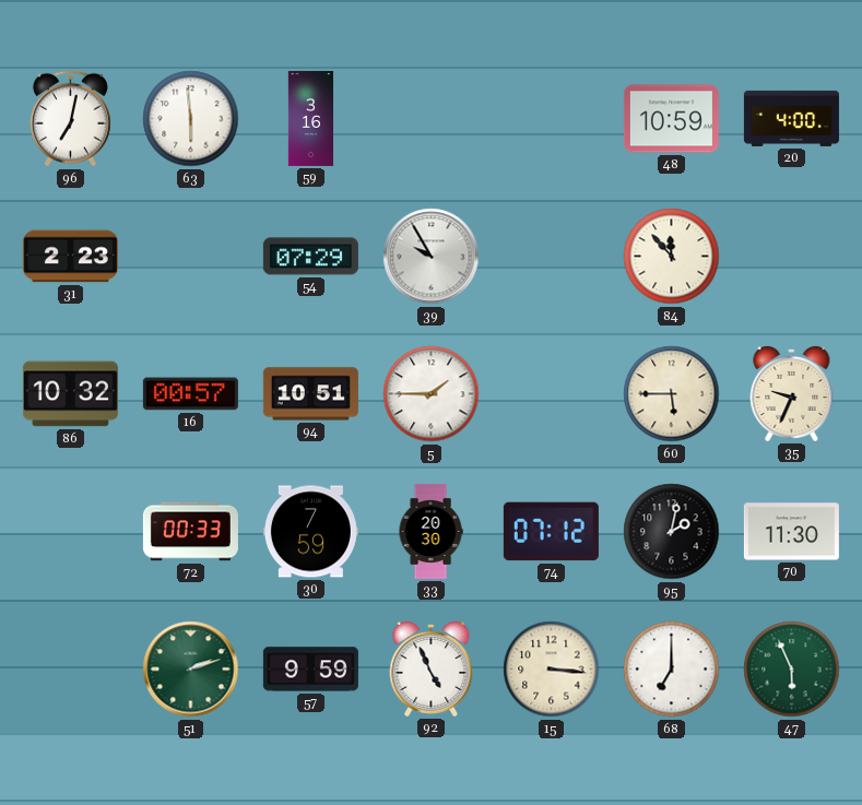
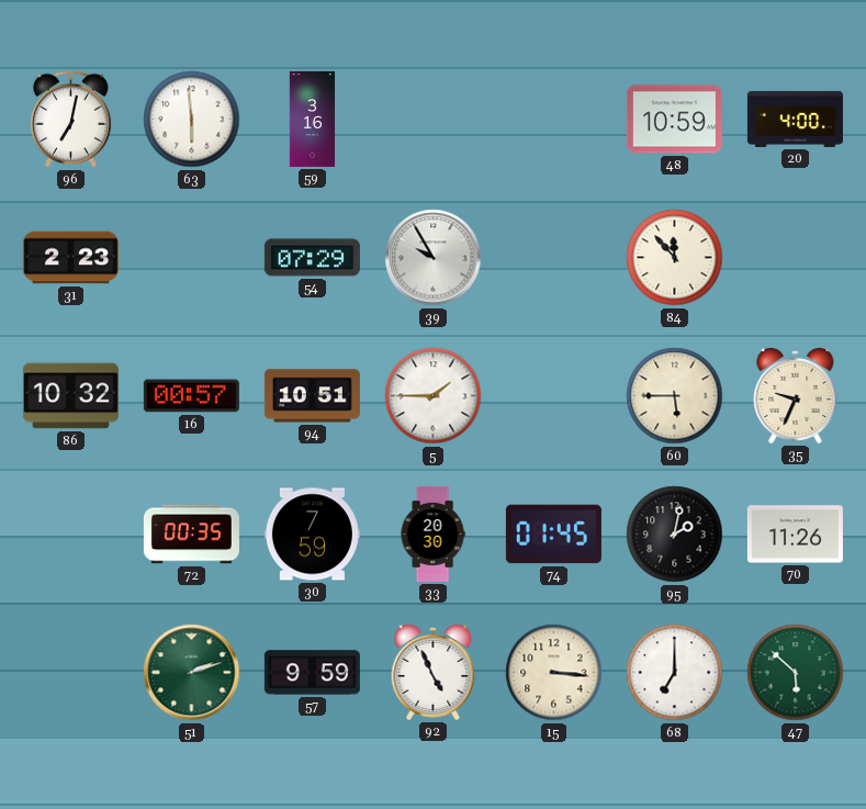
72: 00:33 -> 00:35
74: 07:12 -> 01:45
70: 11:30 -> 11:26
47: 5:56 -> 5:52
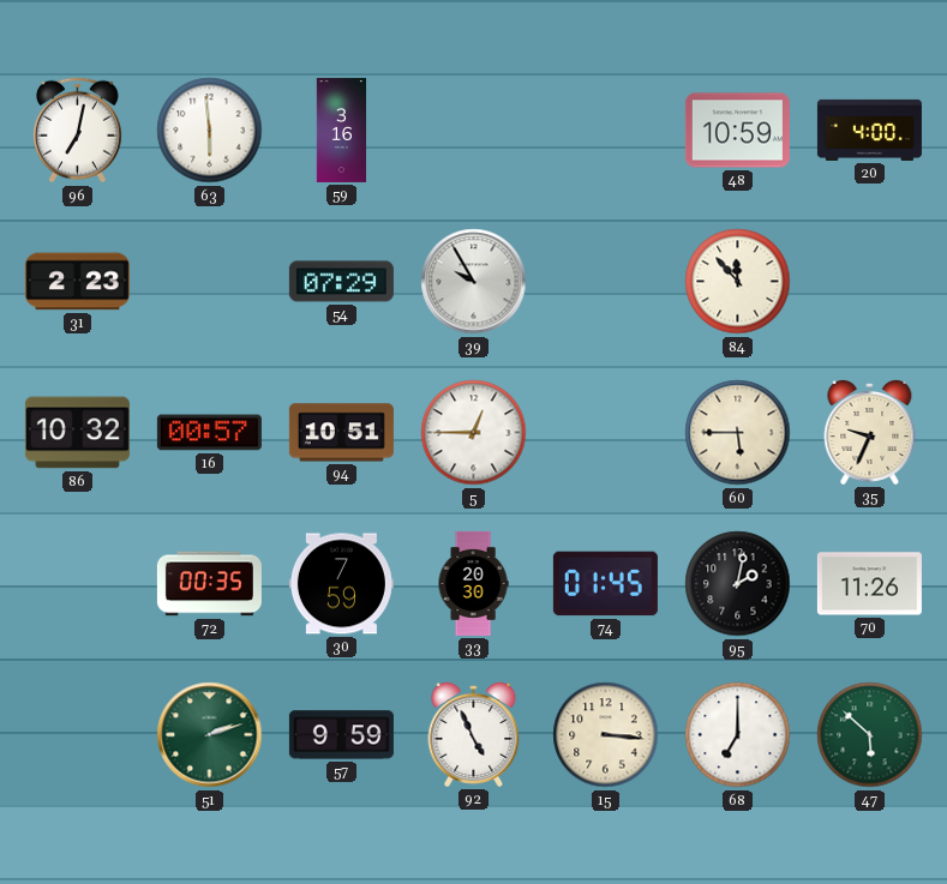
5: 1:45 -> 12:45
